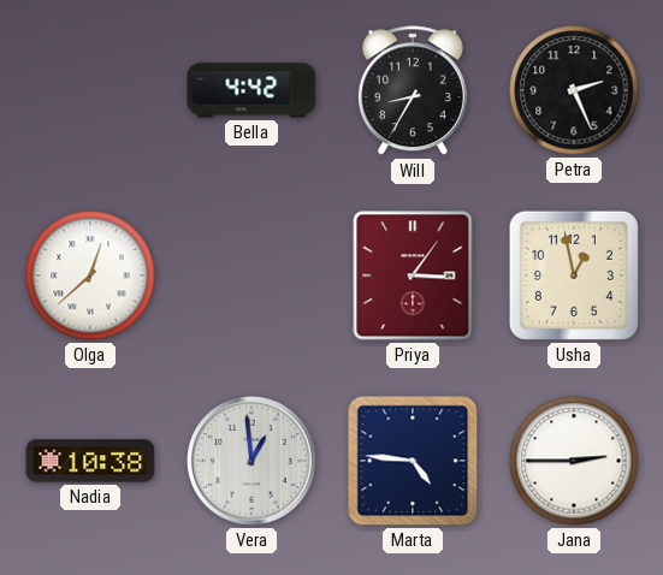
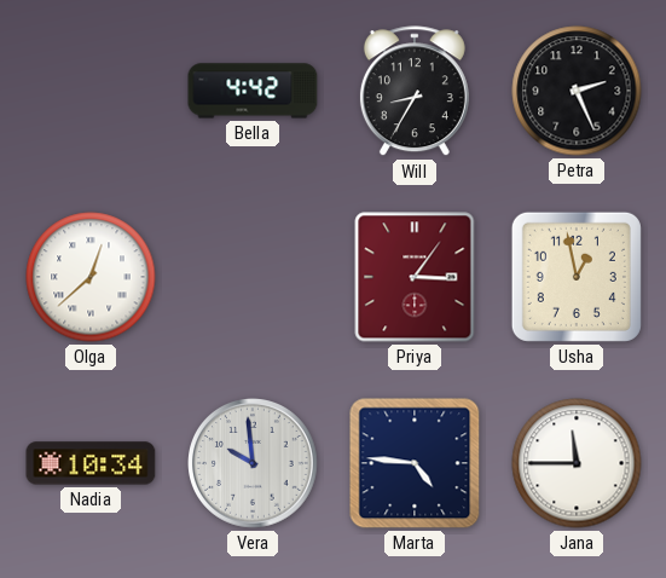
Nadia: 10:38 -> 10:34
Vera: 12:59 -> 9:59
Jana: 2:45 -> 11:45
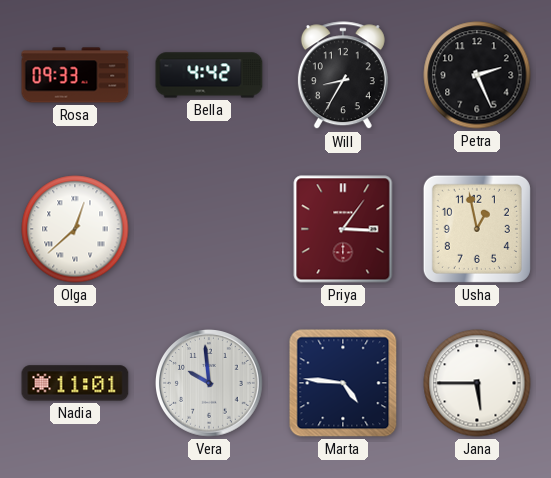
Rosa: none -> 09:33
Nadia: 10:34 -> 11:01
Jana: 11:45 -> 5:45
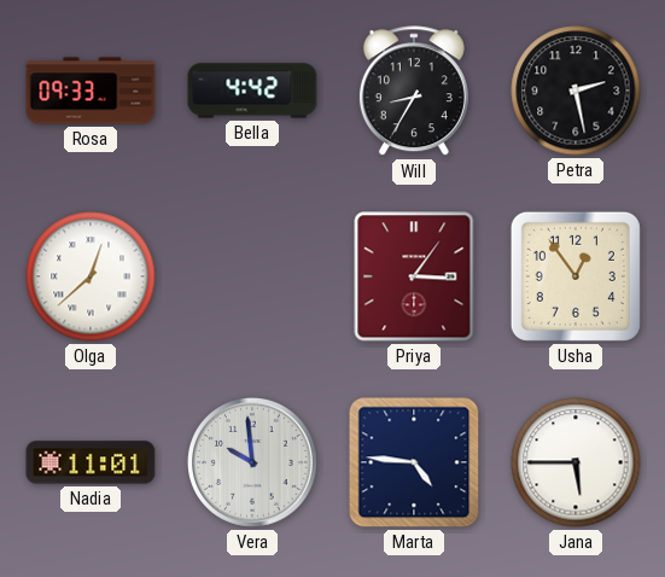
Petra: 2:26 -> 2:28
Usha: 12:58 -> 12:54
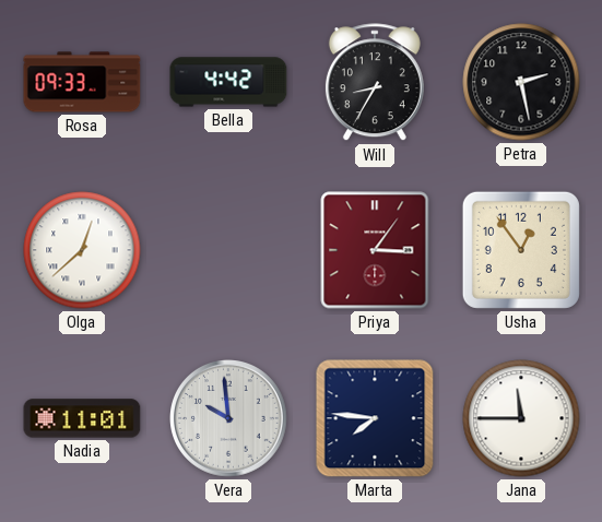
Marta: 4:46 -> 7:46
Jana: 5:45 -> 11:45
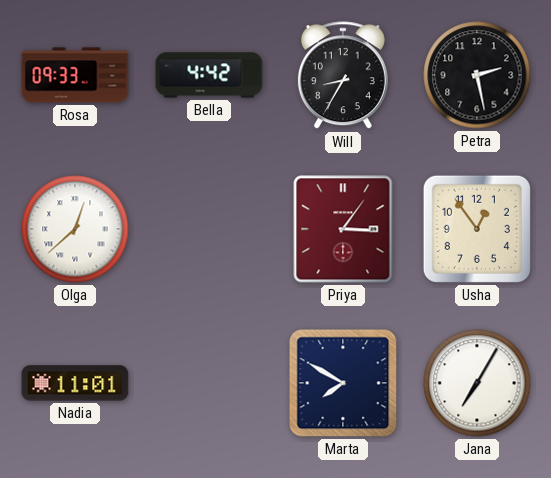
Vera: 9:59 -> none
Marta: 7:46 -> 7:50
Jana: 11:45 -> 7:05
